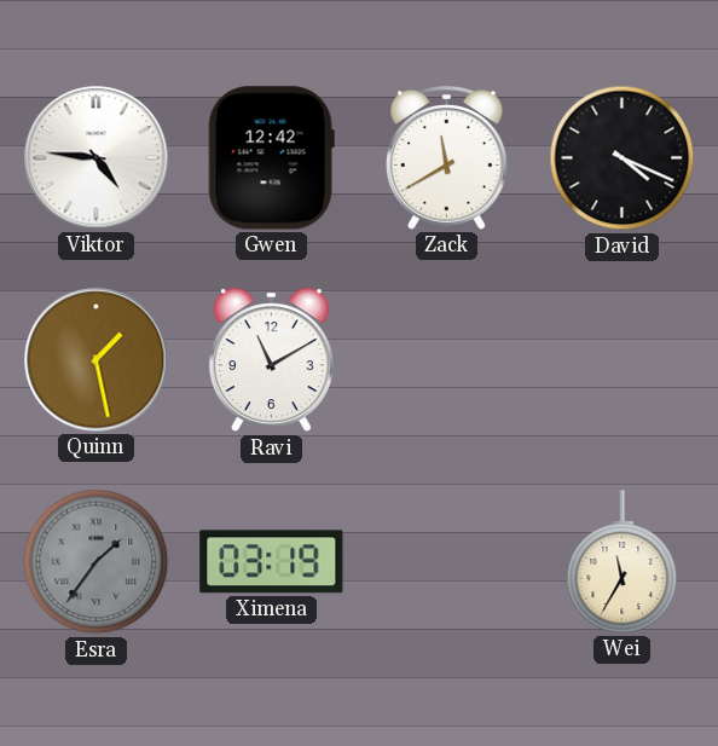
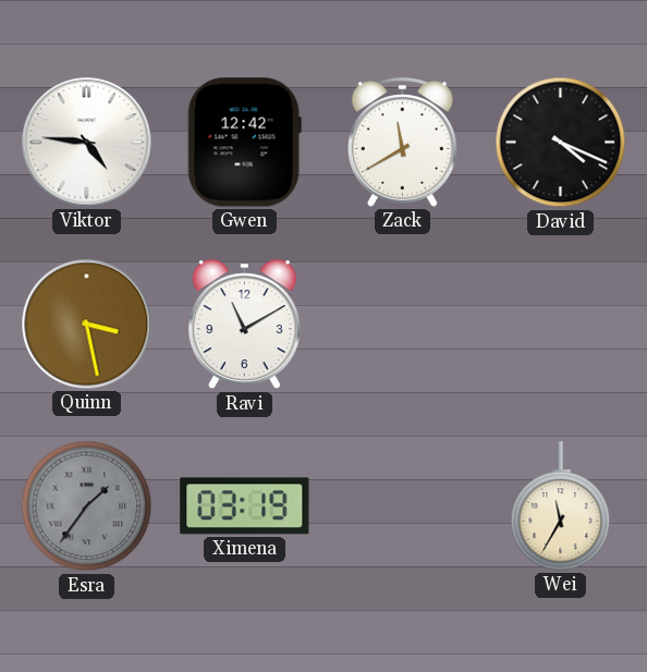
Quinn: 1:28 -> 3:28
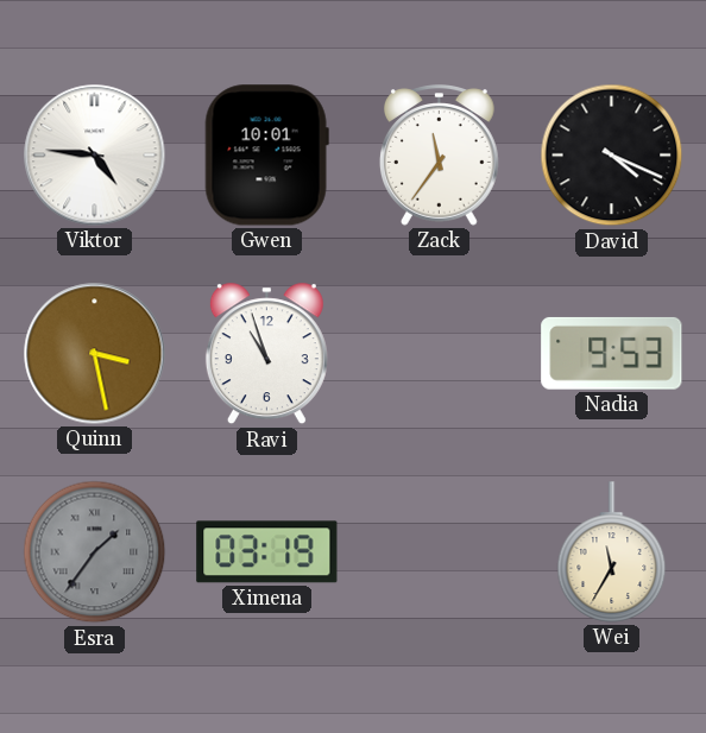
Gwen: 12:42 -> 10:01
Zack: 11:40 -> 11:36
Ravi: 11:10 -> 10:57
Nadia: none -> 9:53
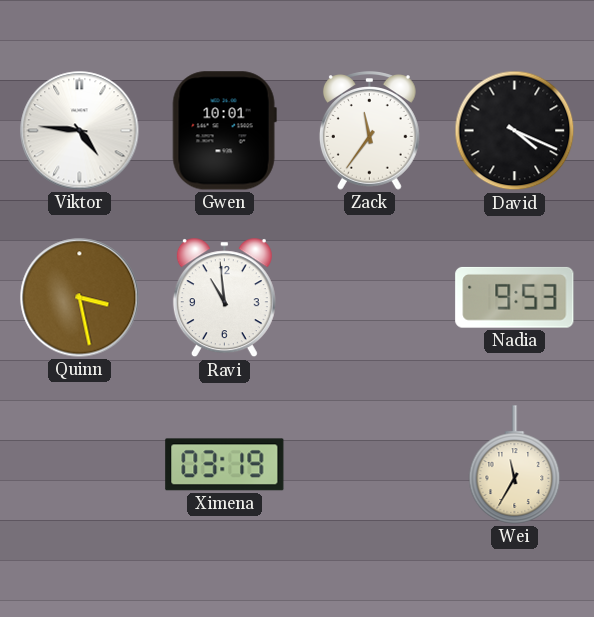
Ravi: 10:57 -> 10:59
Esra: 1:36 -> none
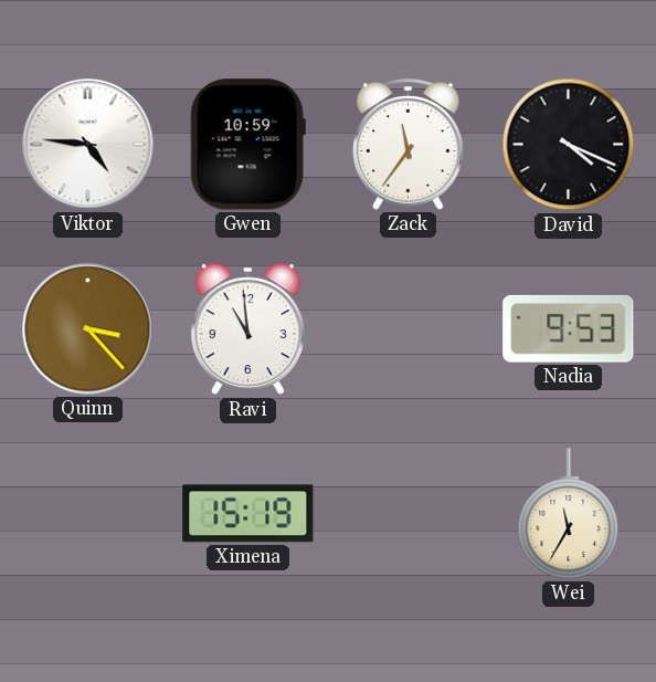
Gwen: 10:01 -> 10:59
Quinn: 3:28 -> 3:23
Ximena: 03:19 -> 15:19
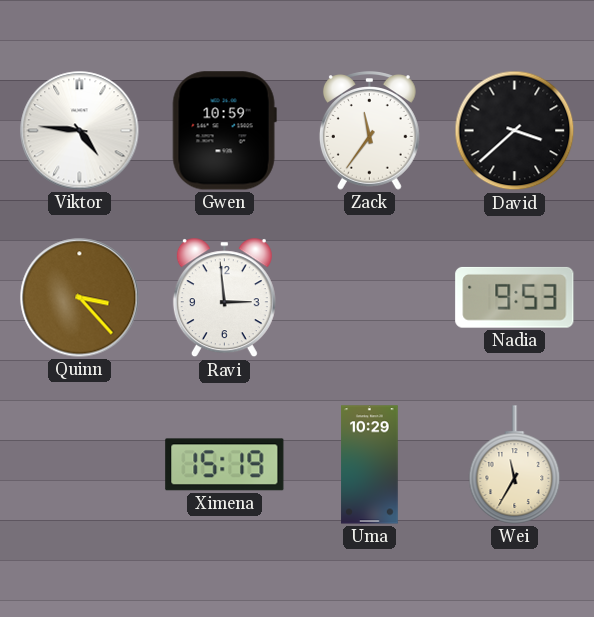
David: 4:19 -> 3:38
Ravi: 10:59 -> 2:59
Uma: none -> 10:29
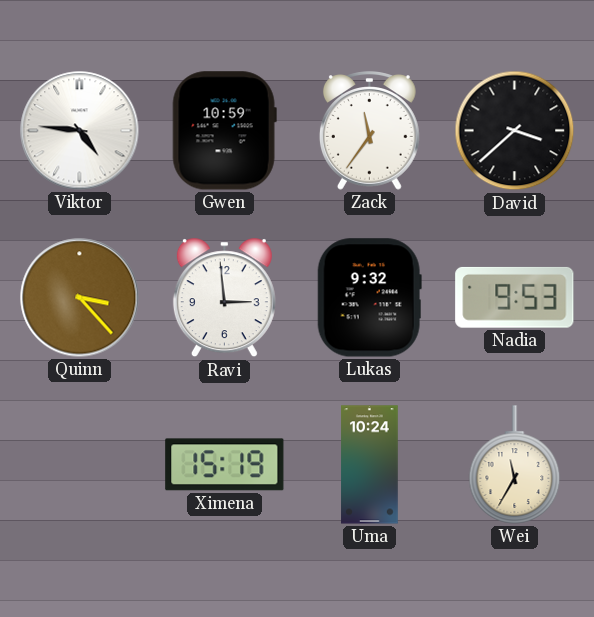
Lukas: none -> 9:32
Uma: 10:29 -> 10:24
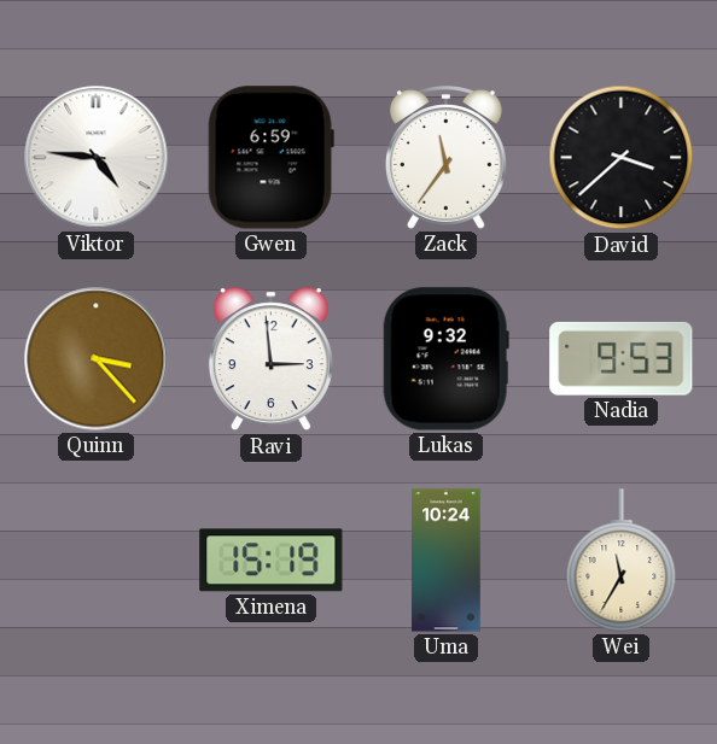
Gwen: 10:59 -> 6:59
